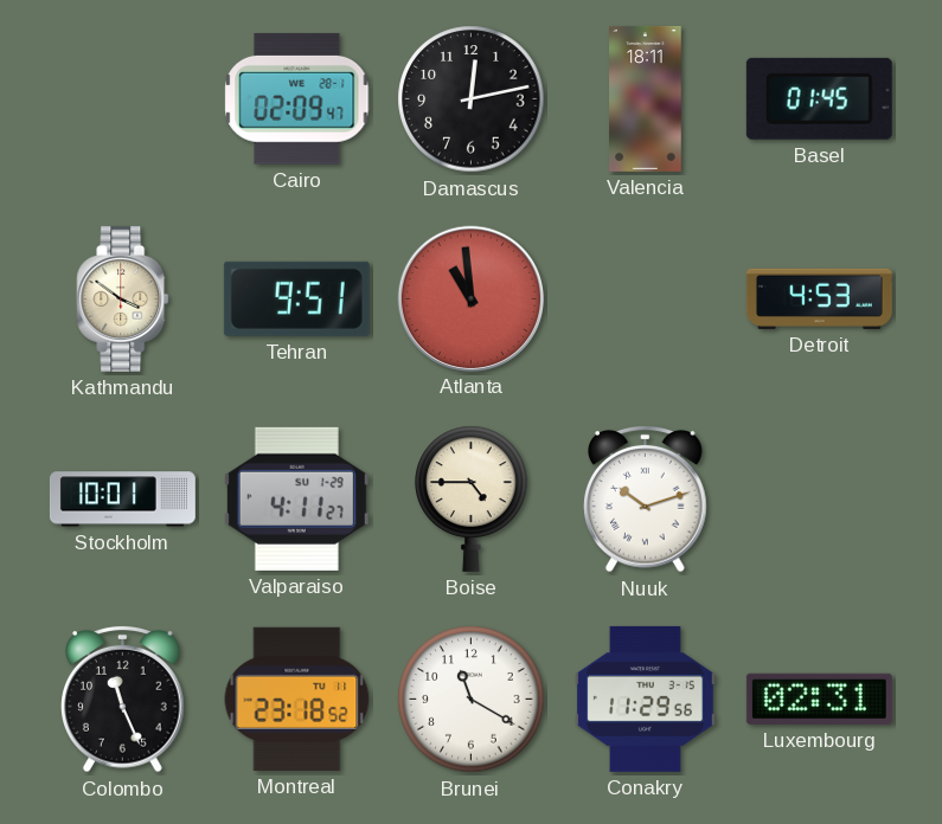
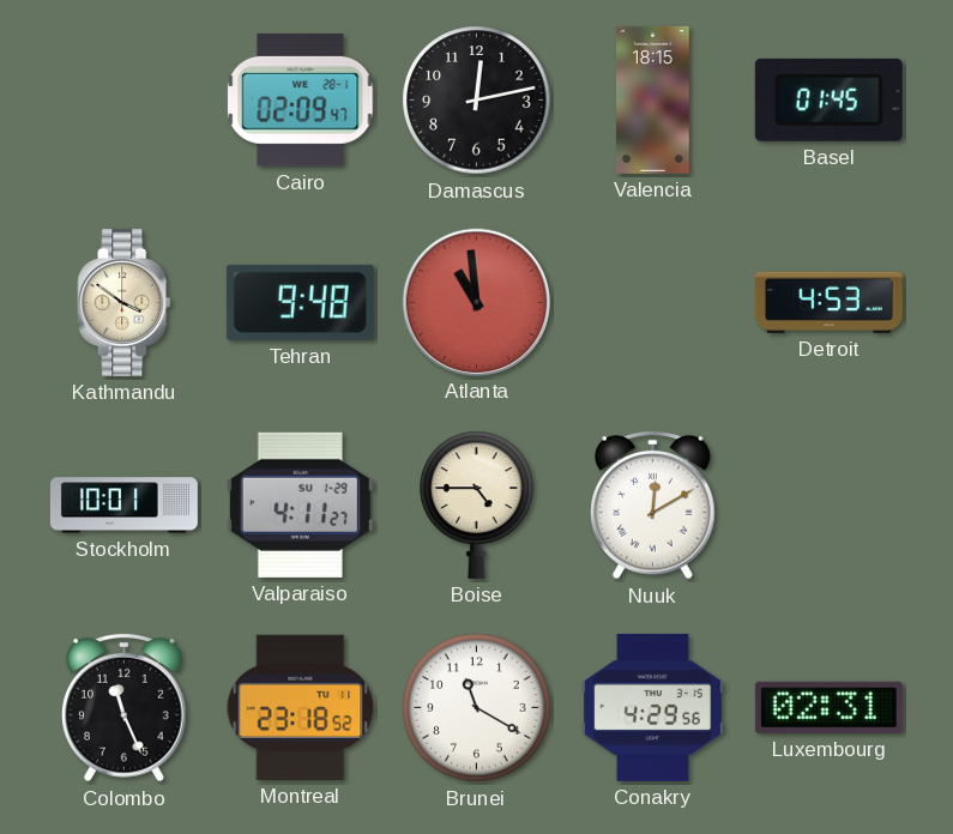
Valencia: 18:11 -> 18:15
Tehran: 9:51 -> 9:48
Nuuk: 10:12 -> 12:10
Conakry: 11:29 -> 4:29
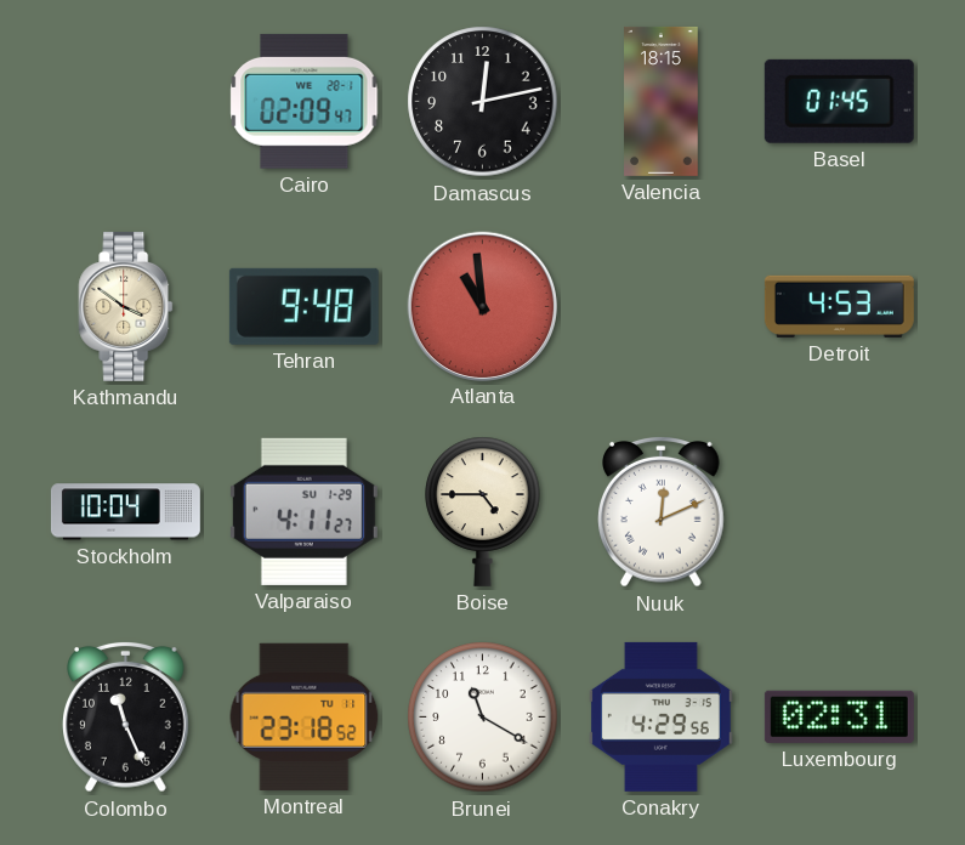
Stockholm: 10:01 -> 10:04
Nuuk: 12:10 -> 12:11
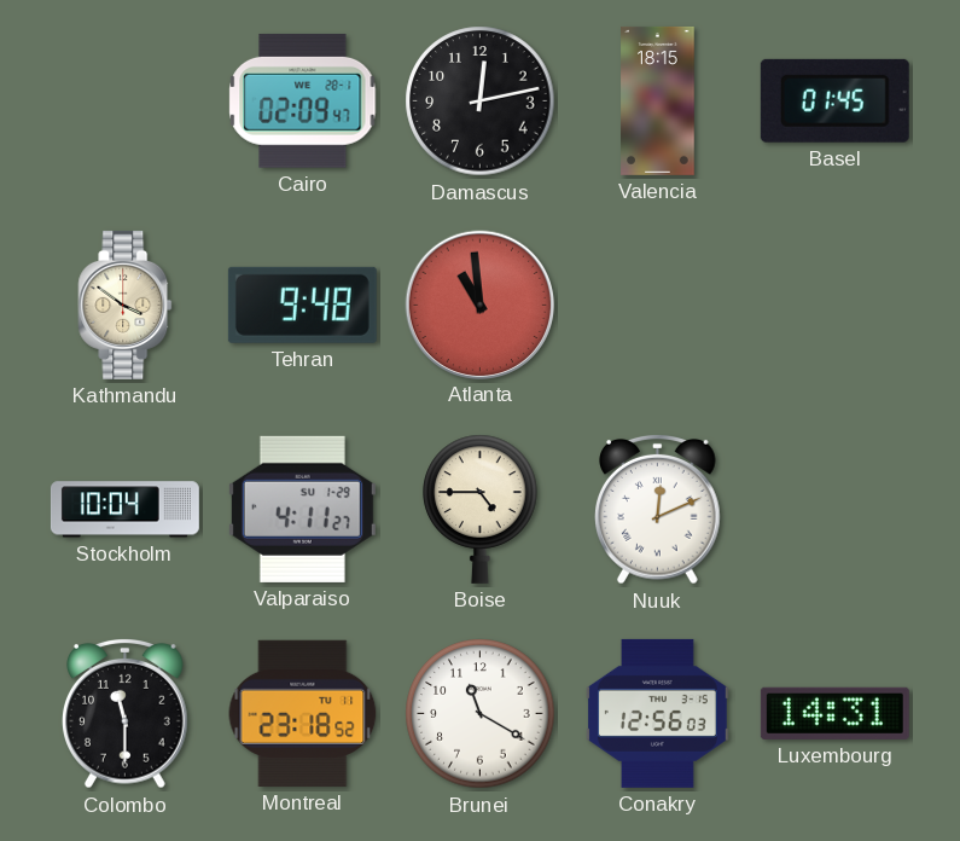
Detroit: 4:53 -> none
Colombo: 11:26 -> 11:30
Conakry: 4:29 -> 12:56
Luxembourg: 02:31 -> 14:31
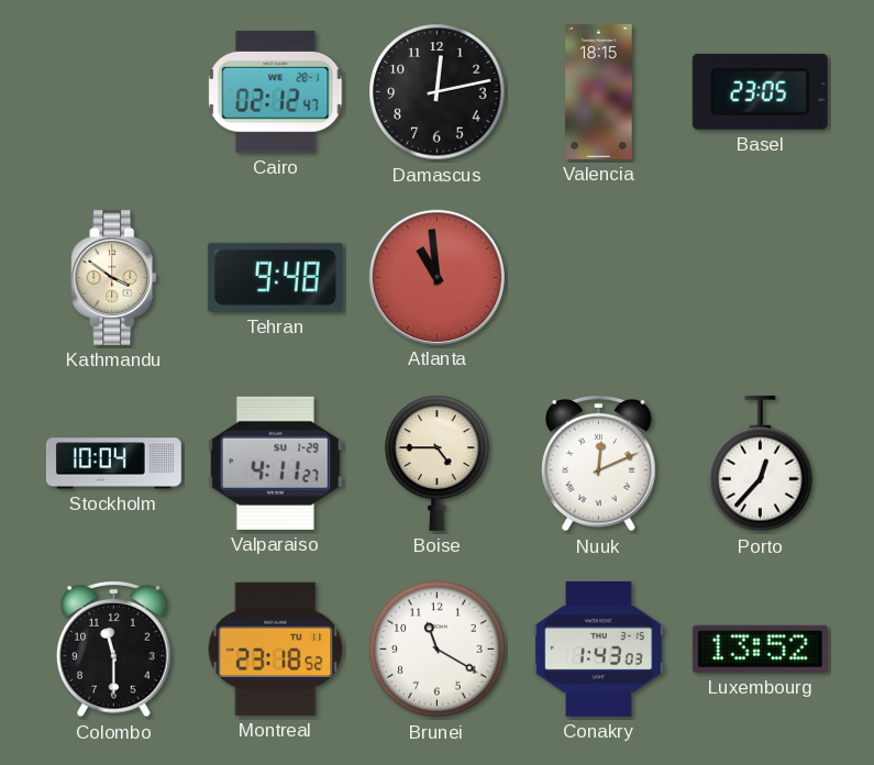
Cairo: 02:09 -> 02:12
Basel: 01:45 -> 23:05
Porto: none -> 12:37
Conakry: 12:56 -> 1:43
Luxembourg: 14:31 -> 13:52
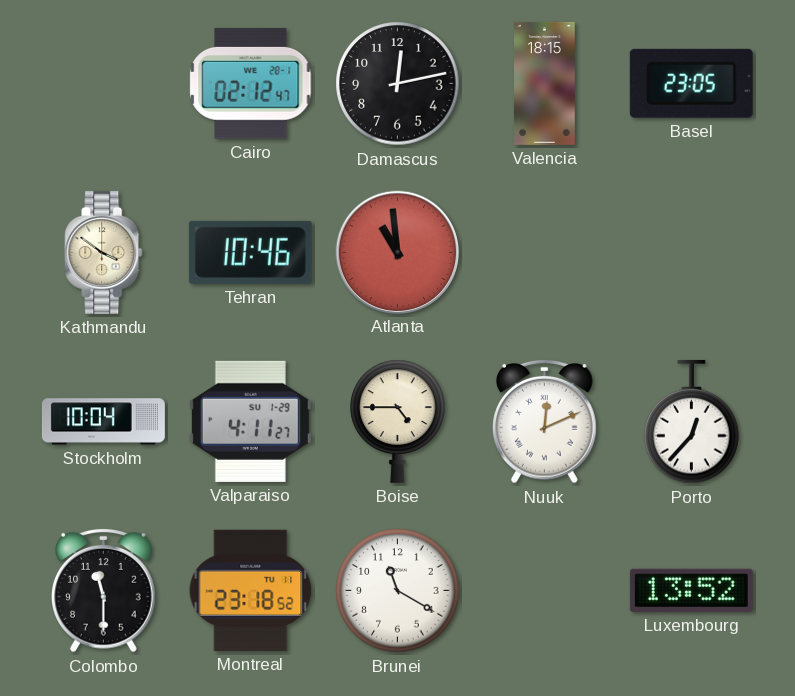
Tehran: 9:48 -> 10:46
Conakry: 1:43 -> none
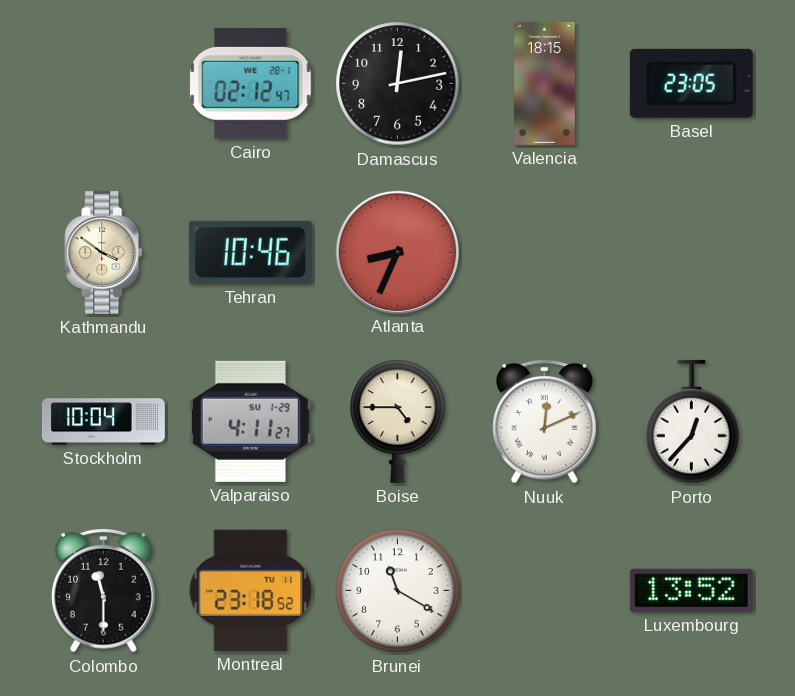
Atlanta: 10:59 -> 8:34
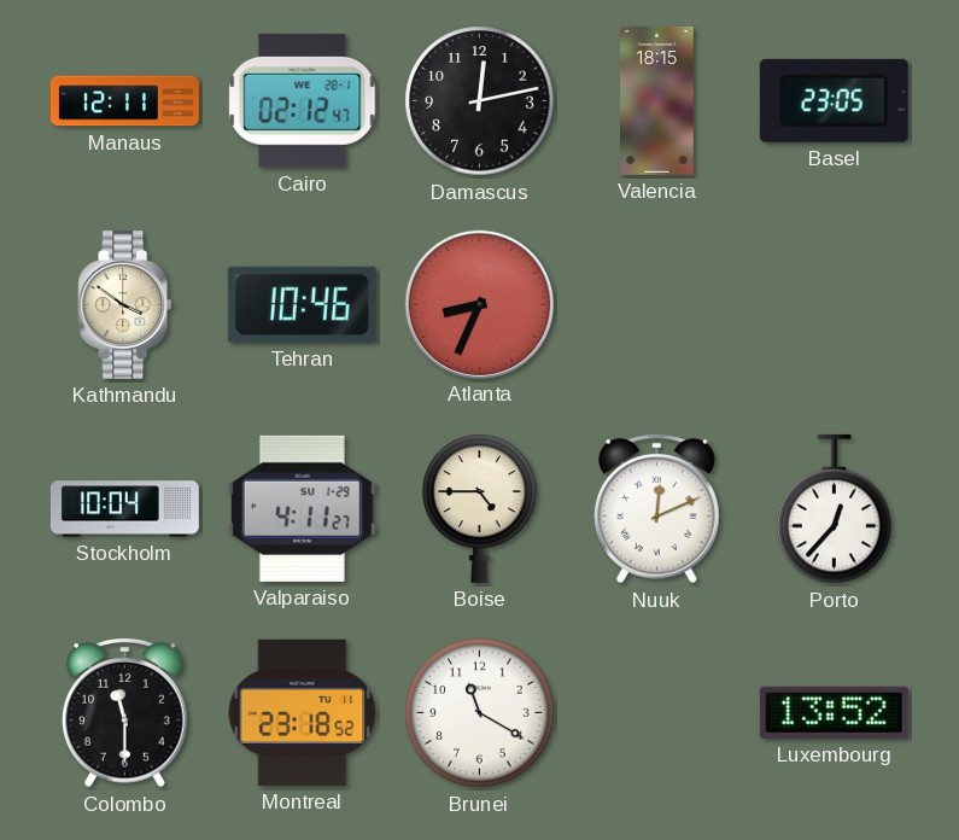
Manaus: none -> 12:11
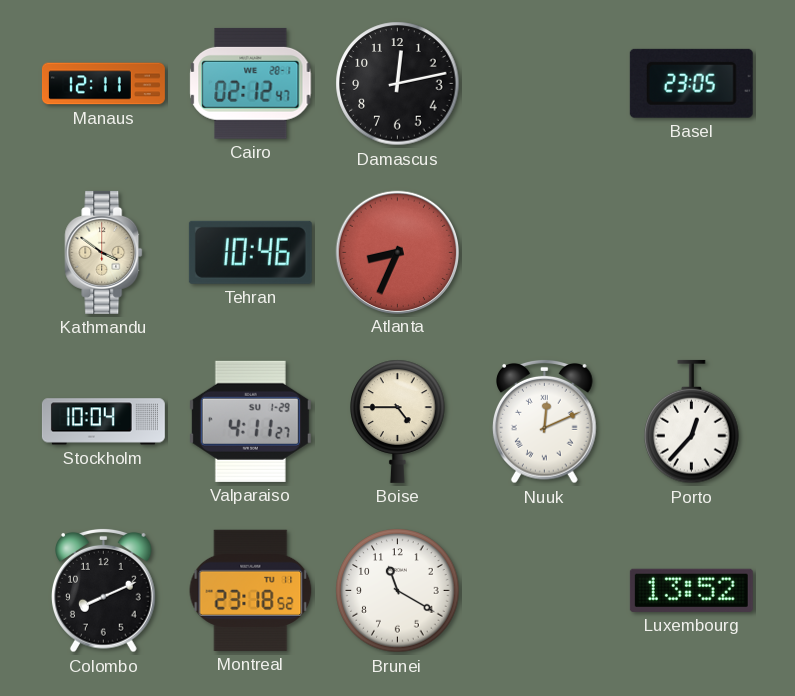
Valencia: 18:15 -> none
Colombo: 11:30 -> 8:11
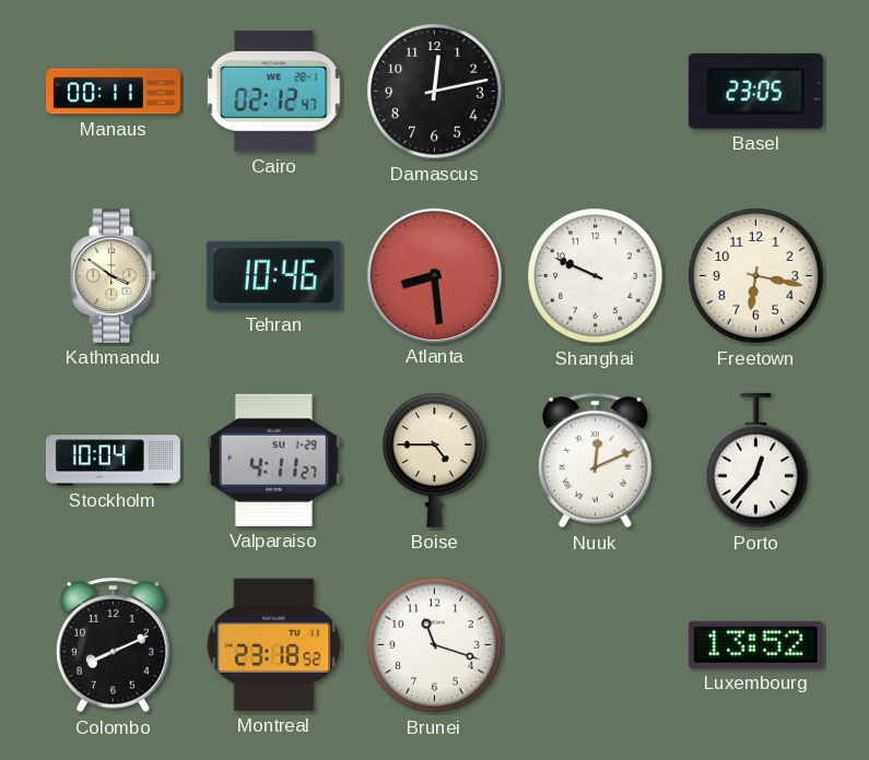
Manaus: 12:11 -> 00:11
Atlanta: 8:34 -> 8:29
Shanghai: none -> 9:49
Freetown: none -> 6:17
Brunei: 11:20 -> 11:18
